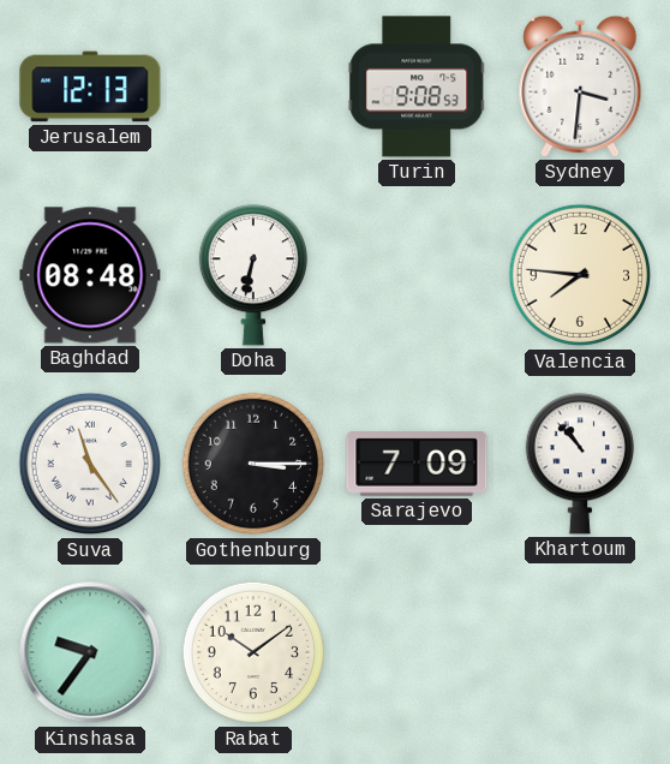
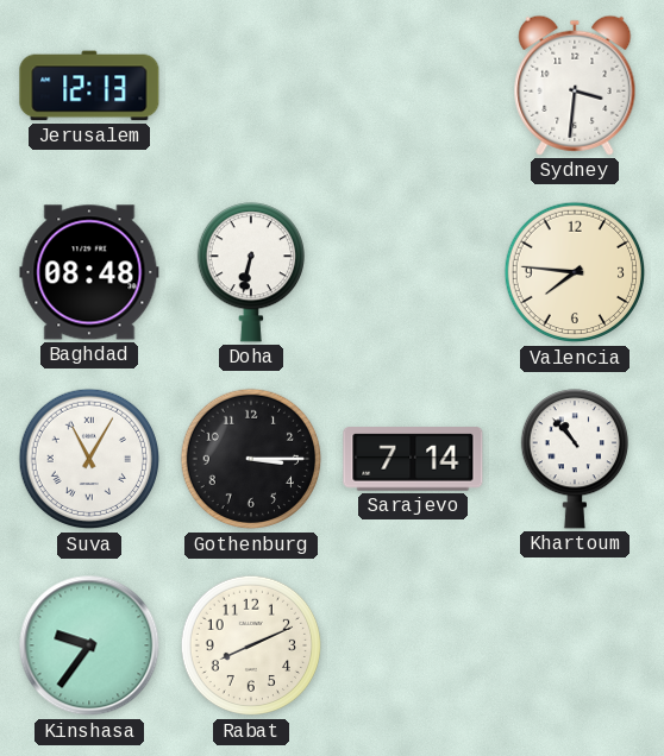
Turin: 9:08 -> none
Suva: 11:24 -> 11:05
Sarajevo: 7:09 -> 7:14
Rabat: 10:09 -> 8:11
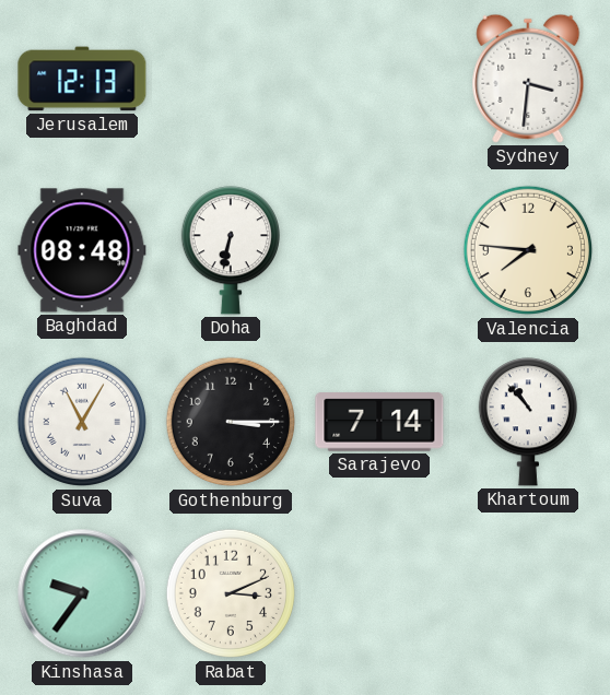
Rabat: 8:11 -> 3:11
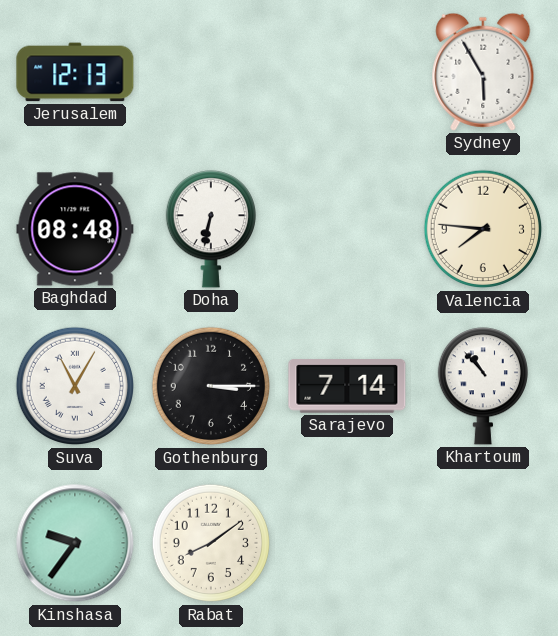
Sydney: 3:31 -> 5:55
Rabat: 3:11 -> 8:09
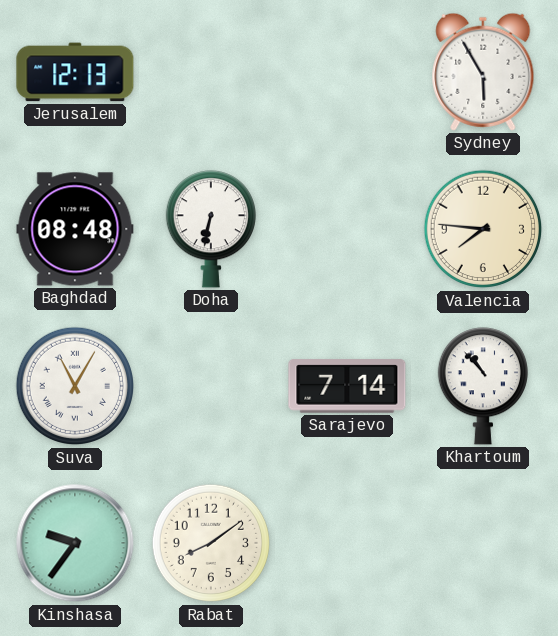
Gothenburg: 3:15 -> none
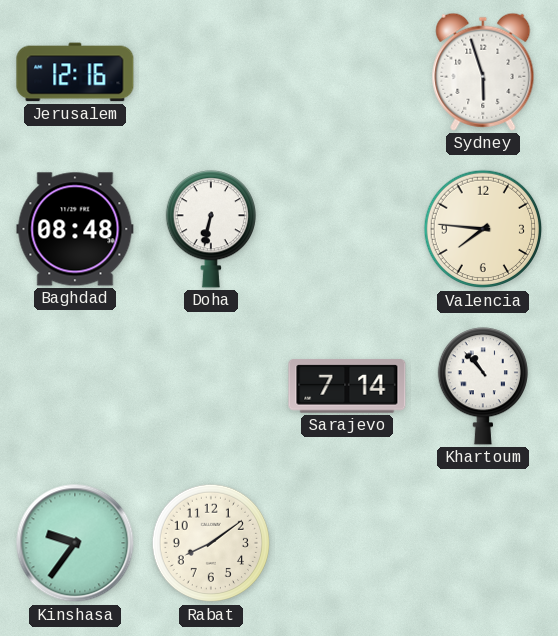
Jerusalem: 12:13 -> 12:16
Sydney: 5:55 -> 5:57
Suva: 11:05 -> none
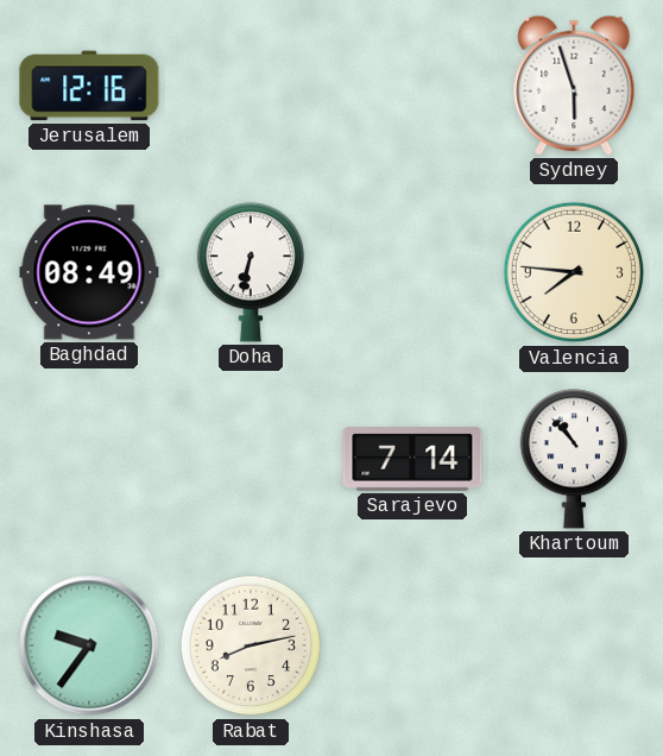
Baghdad: 08:48 -> 08:49
Rabat: 8:09 -> 8:13
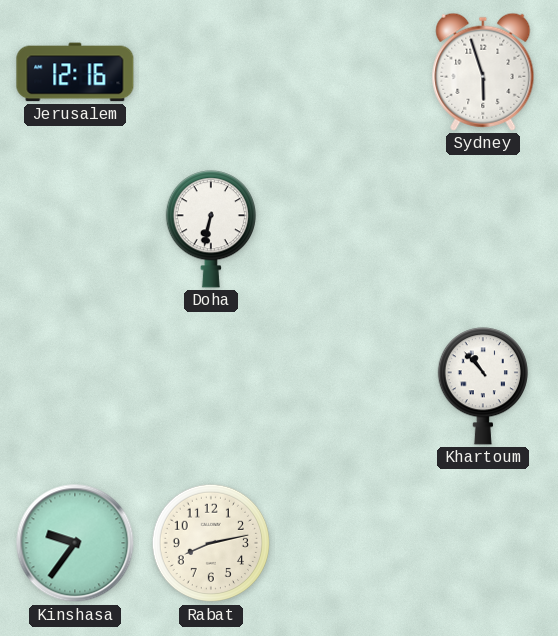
Baghdad: 08:49 -> none
Valencia: 7:46 -> none
Sarajevo: 7:14 -> none
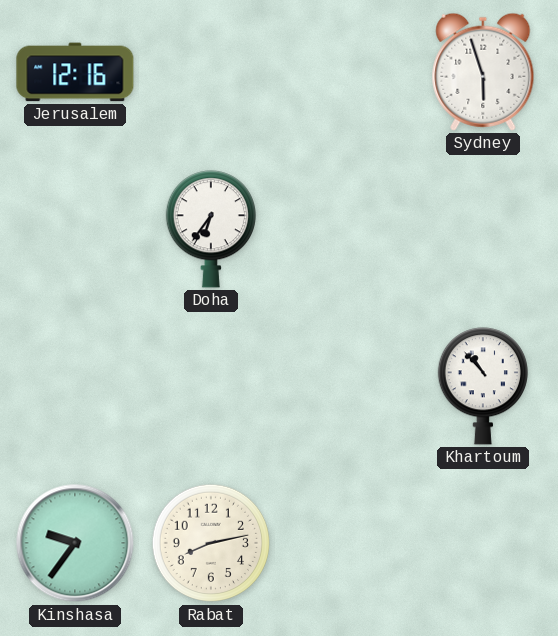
Doha: 6:32 -> 6:36
